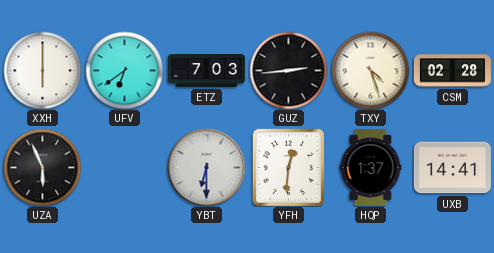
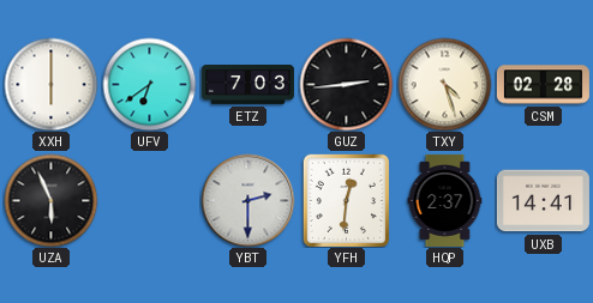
YBT: 6:30 -> 2:30
HQP: 1:37 -> 2:37
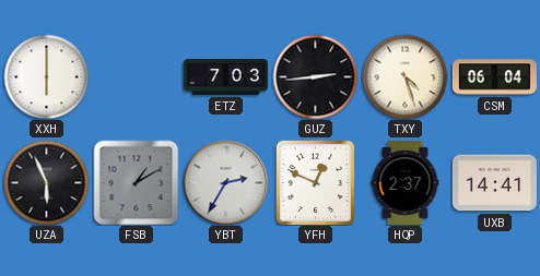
UFV: 6:39 -> none
CSM: 02:28 -> 06:04
FSB: none -> 1:10
YBT: 2:30 -> 2:35
YFH: 12:31 -> 12:49
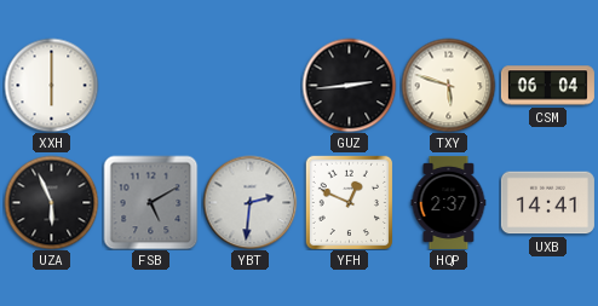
ETZ: 7:03 -> none
TXY: 4:27 -> 5:48
FSB: 1:10 -> 5:10
YBT: 2:35 -> 2:31
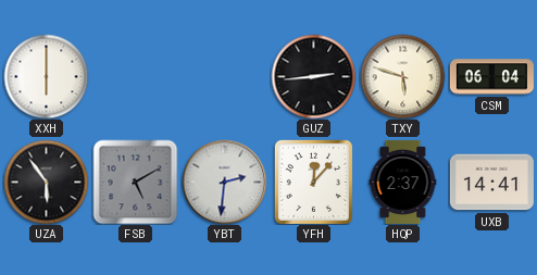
UZA: 5:56 -> 5:54
YFH: 12:49 -> 12:07
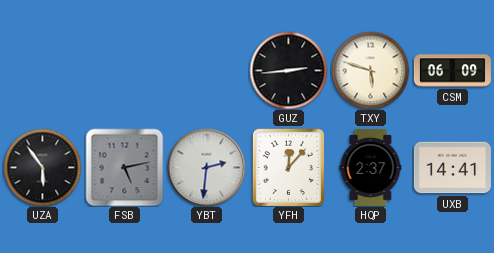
XXH: 6:00 -> none
CSM: 06:04 -> 06:09
FSB: 5:10 -> 5:13
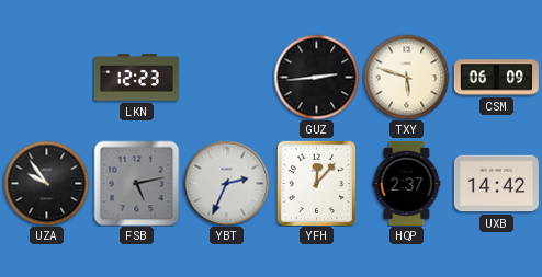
LKN: none -> 12:23
UZA: 5:54 -> 9:54
YBT: 2:31 -> 2:34
UXB: 14:41 -> 14:42
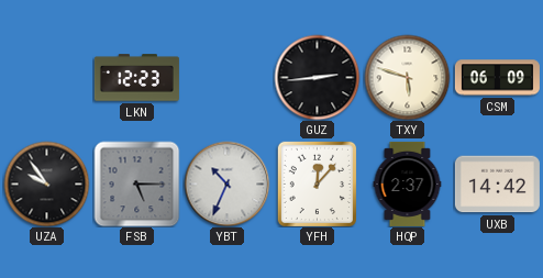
FSB: 5:13 -> 5:15
YBT: 2:34 -> 10:34
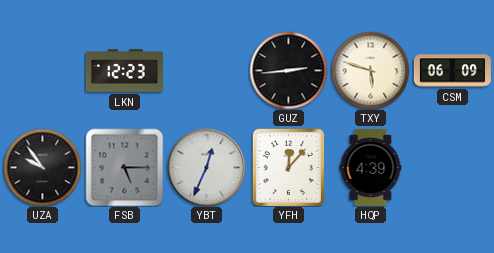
YBT: 10:34 -> 12:34
HQP: 2:37 -> 4:39
UXB: 14:42 -> none
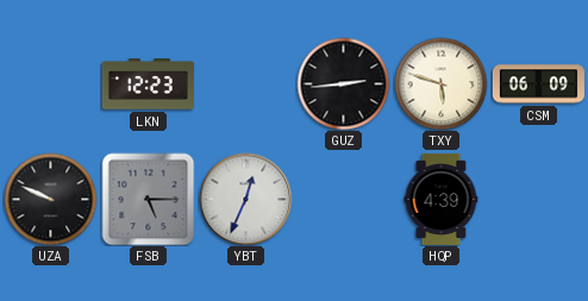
UZA: 9:54 -> 9:49
YFH: 12:07 -> none
